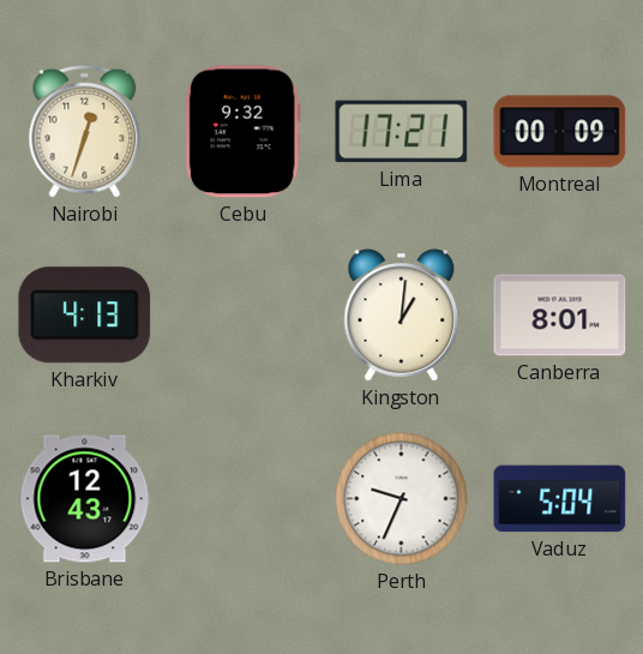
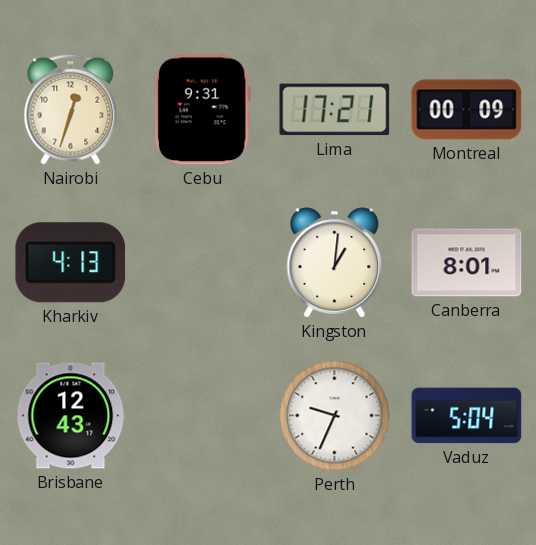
Cebu: 9:32 -> 9:31
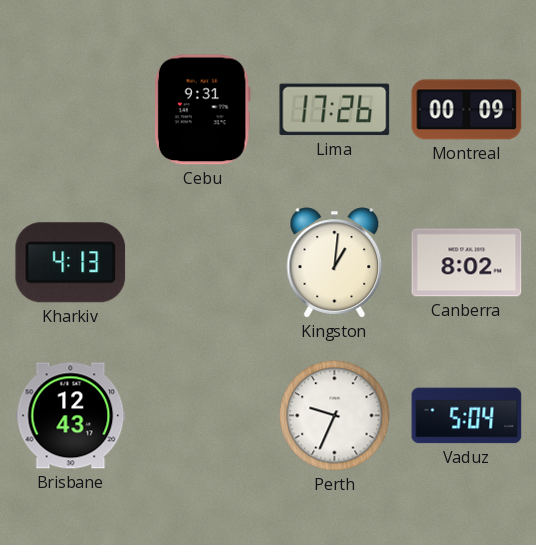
Nairobi: 12:33 -> none
Lima: 17:21 -> 17:26
Canberra: 8:01 -> 8:02
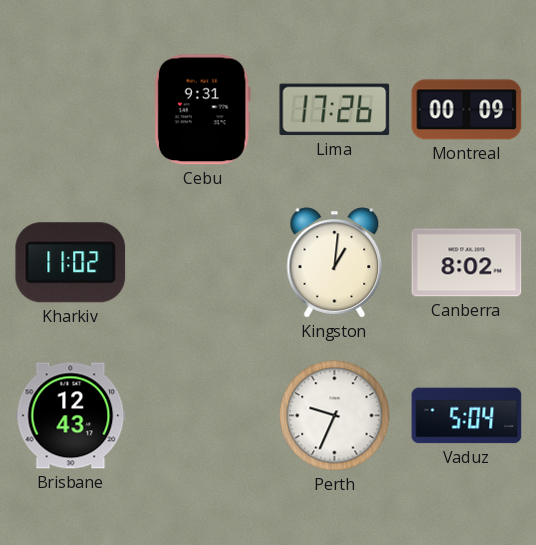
Kharkiv: 4:13 -> 11:02
